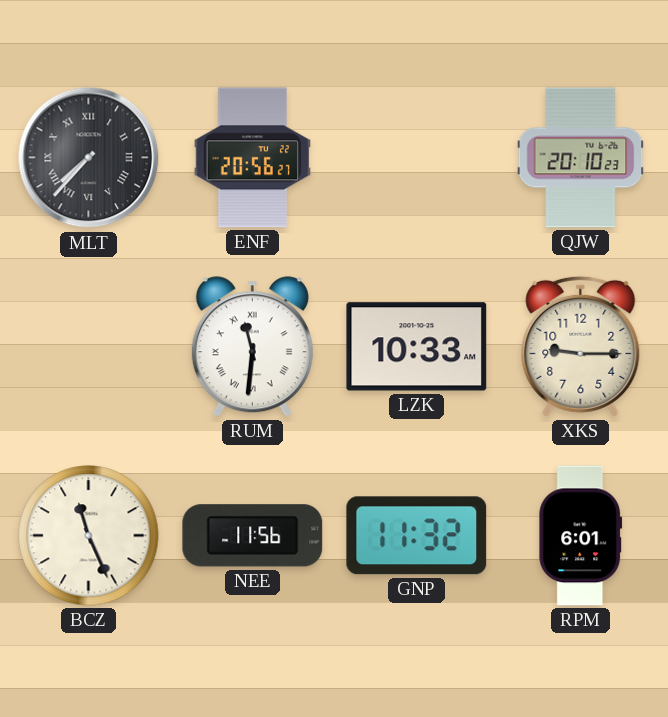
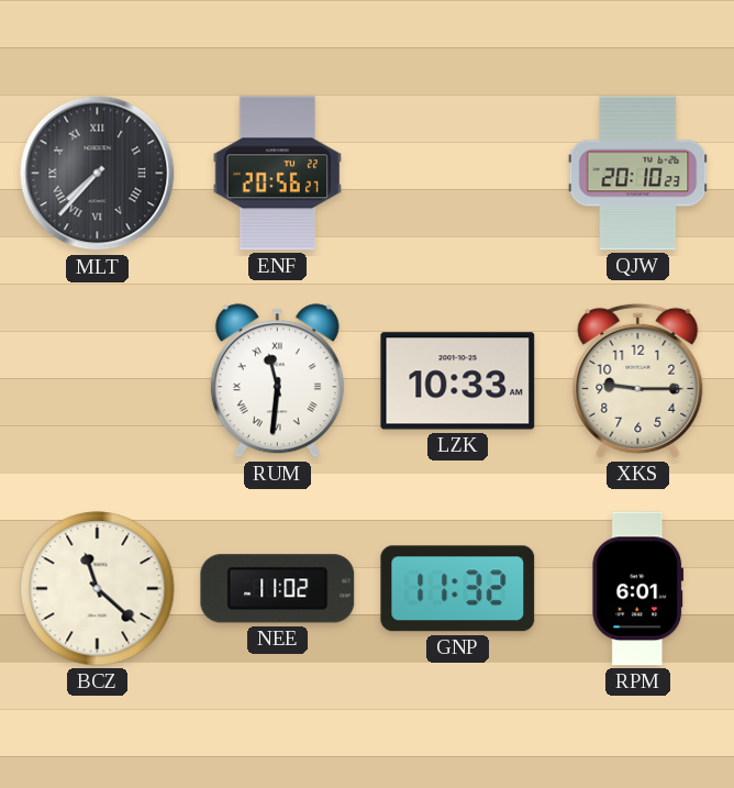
BCZ: 11:26 -> 11:22
NEE: 11:56 -> 11:02
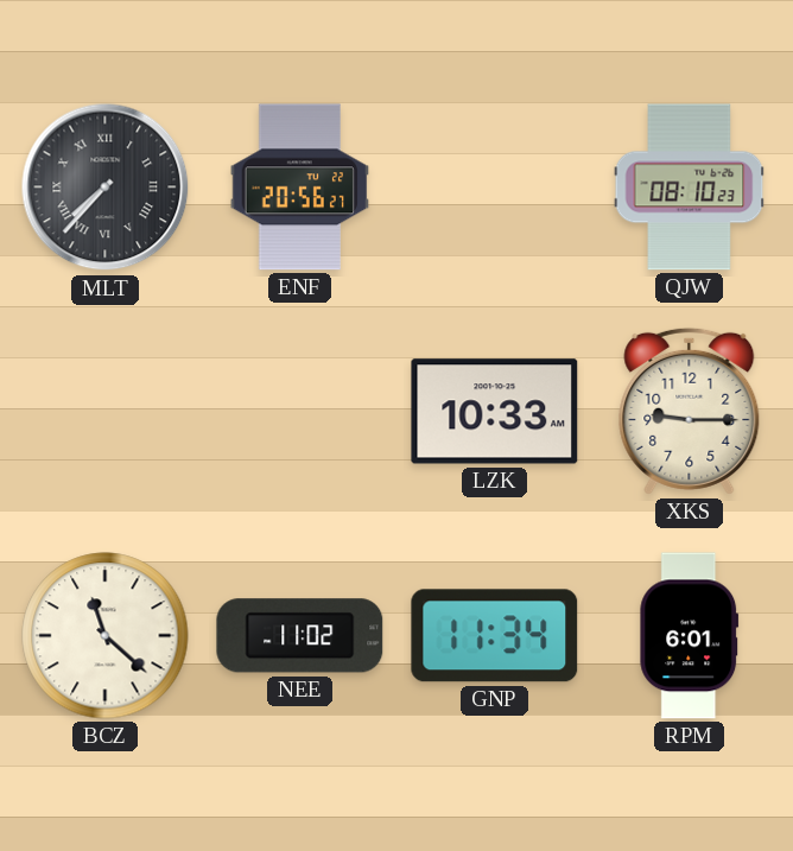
QJW: 20:10 -> 08:10
RUM: 11:31 -> none
GNP: 11:32 -> 11:34
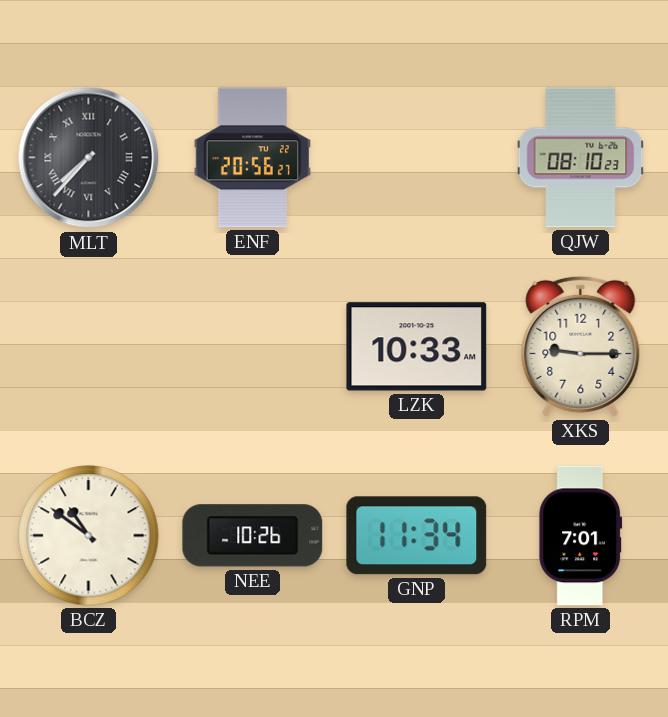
BCZ: 11:22 -> 10:51
NEE: 11:02 -> 10:26
RPM: 6:01 -> 7:01
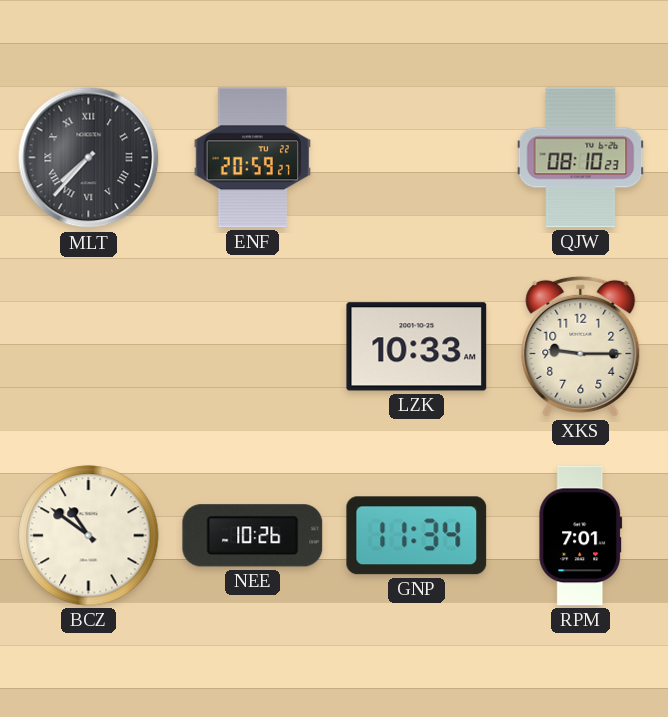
ENF: 20:56 -> 20:59
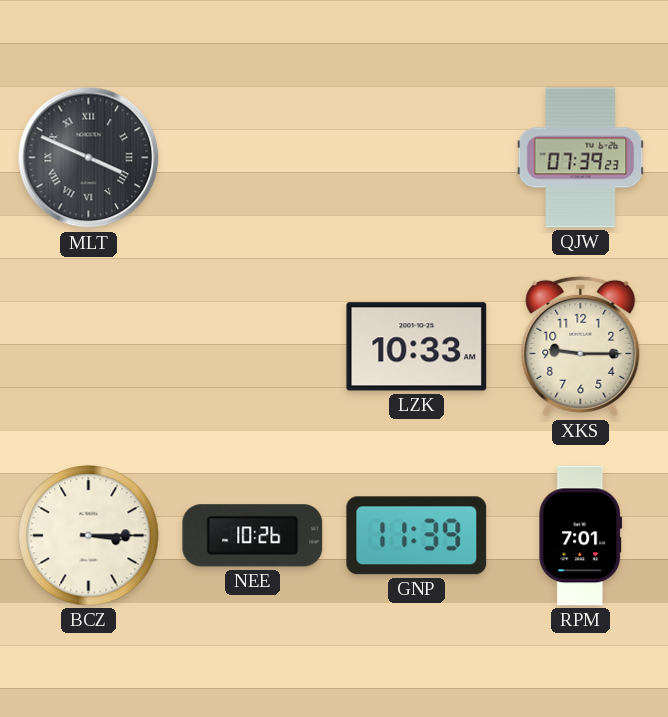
MLT: 7:37 -> 3:49
ENF: 20:59 -> none
QJW: 08:10 -> 07:39
BCZ: 10:51 -> 3:15
GNP: 11:34 -> 11:39
